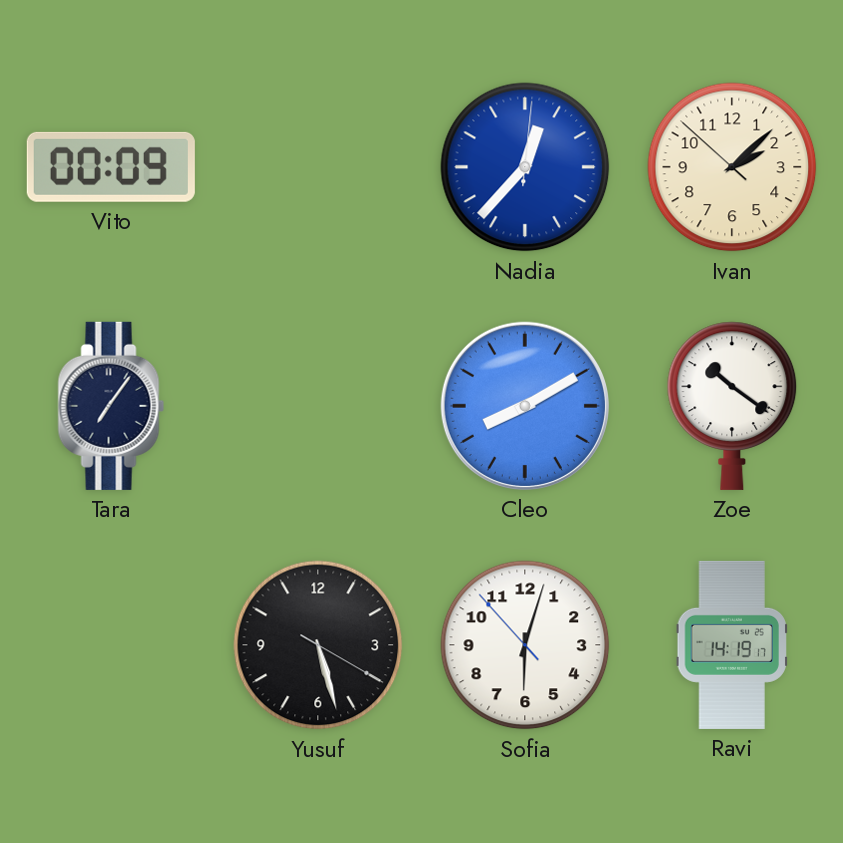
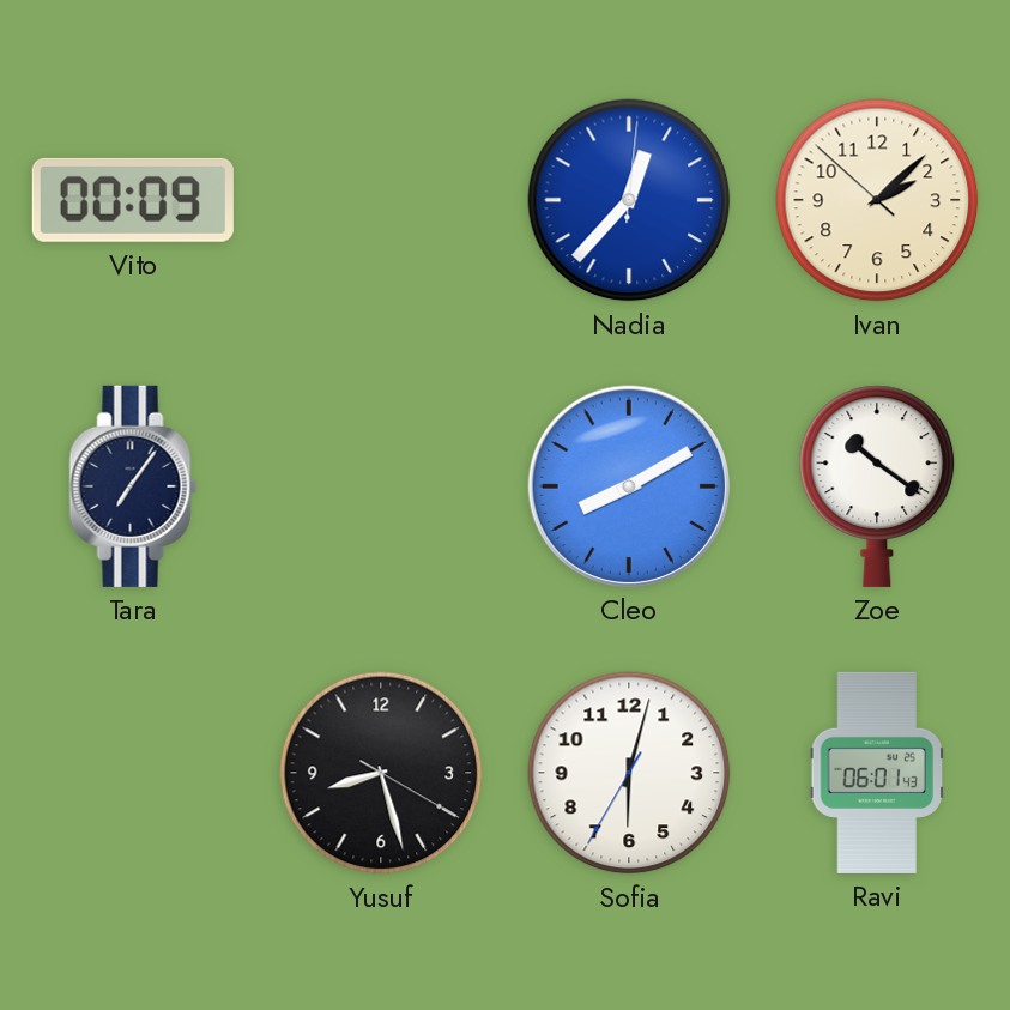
Yusuf: 5:27 -> 8:27
Sofia: 6:02:53 -> 6:02:35
Ravi: 14:19 -> 06:01
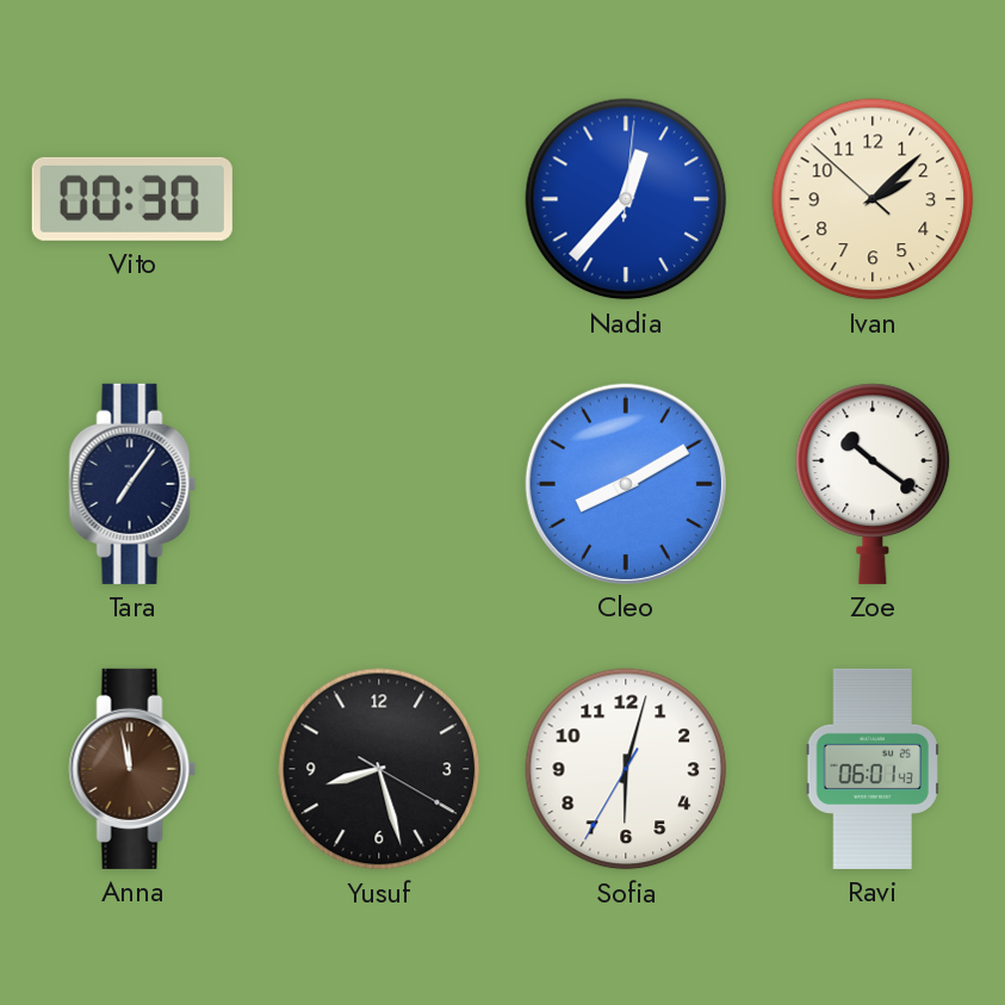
Vito: 00:09 -> 00:30
Anna: none -> 11:58
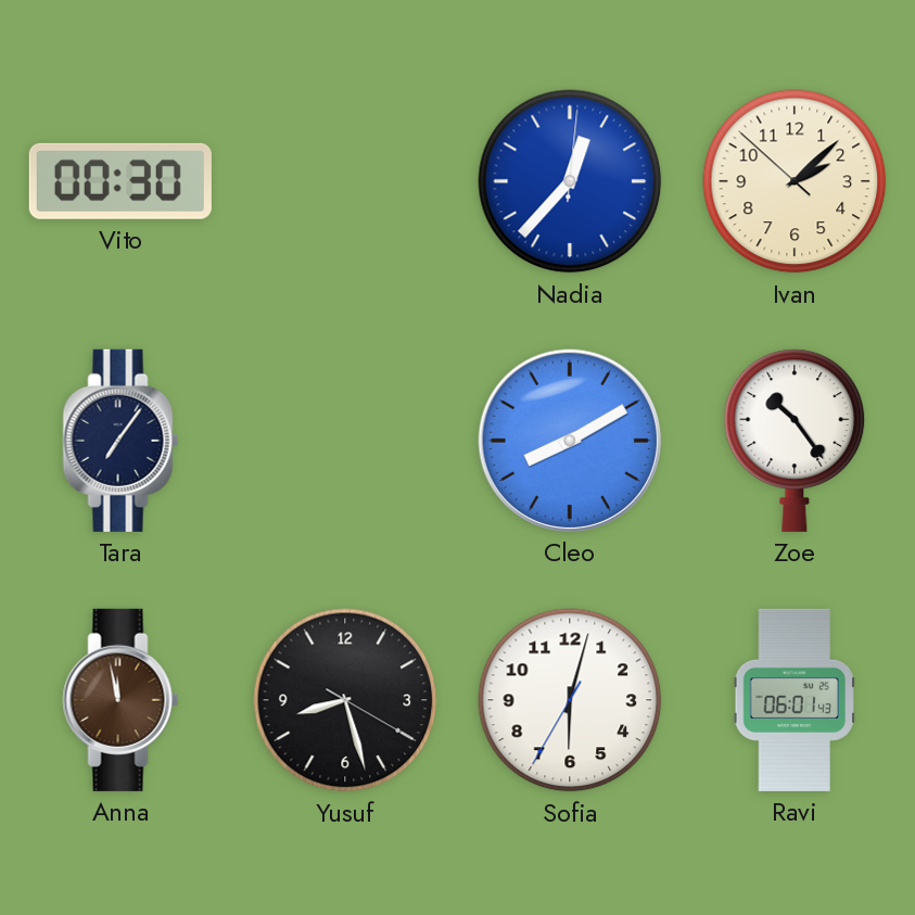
Zoe: 10:21 -> 10:24
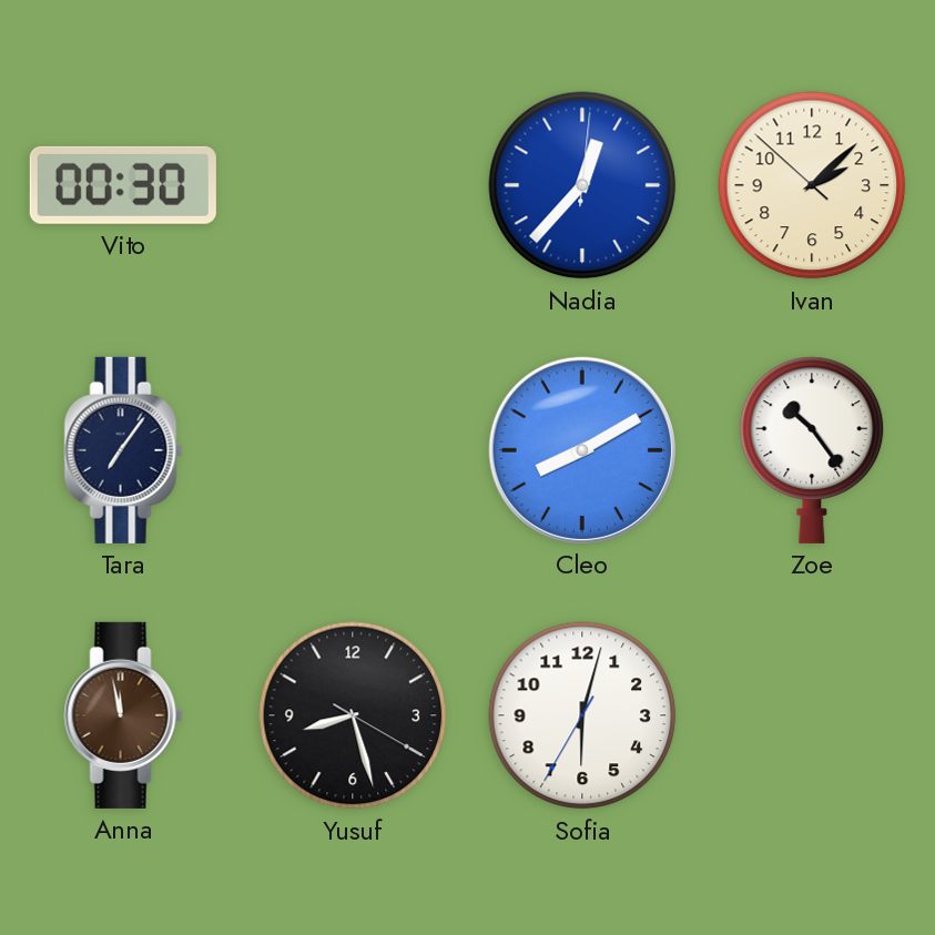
Ravi: 06:01 -> none
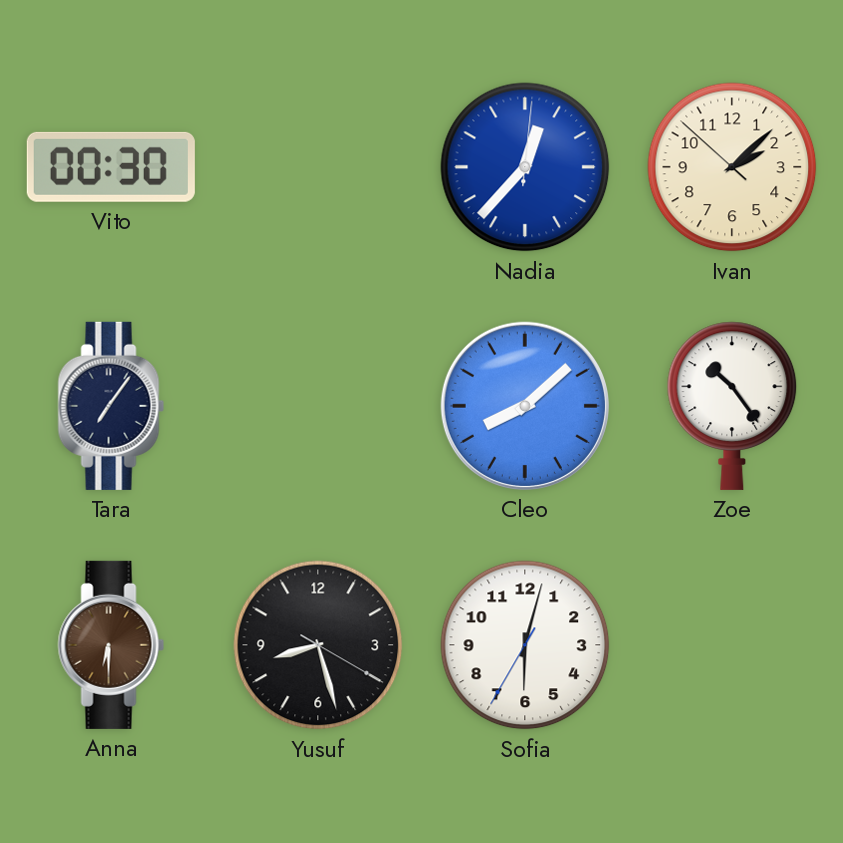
Cleo: 8:10 -> 8:08
Anna: 11:58 -> 6:30
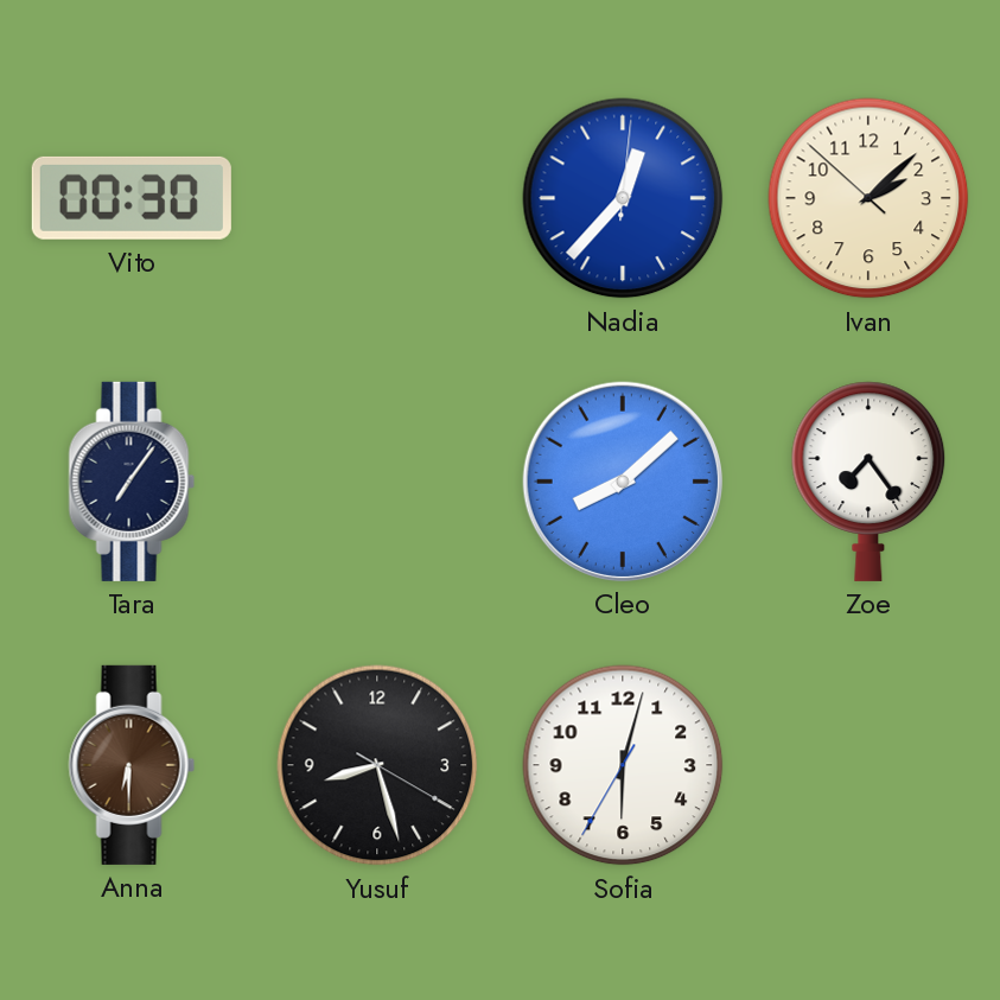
Zoe: 10:24 -> 7:24
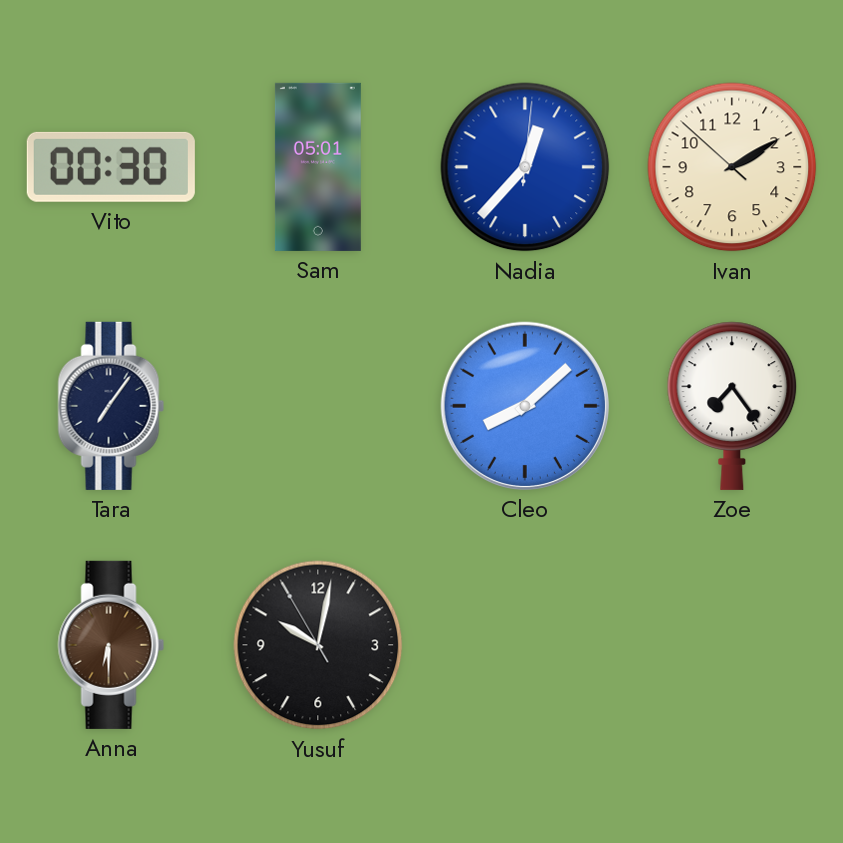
Sam: none -> 05:01
Ivan: 2:07 -> 2:09
Yusuf: 8:27 -> 10:01
Sofia: 6:02 -> none
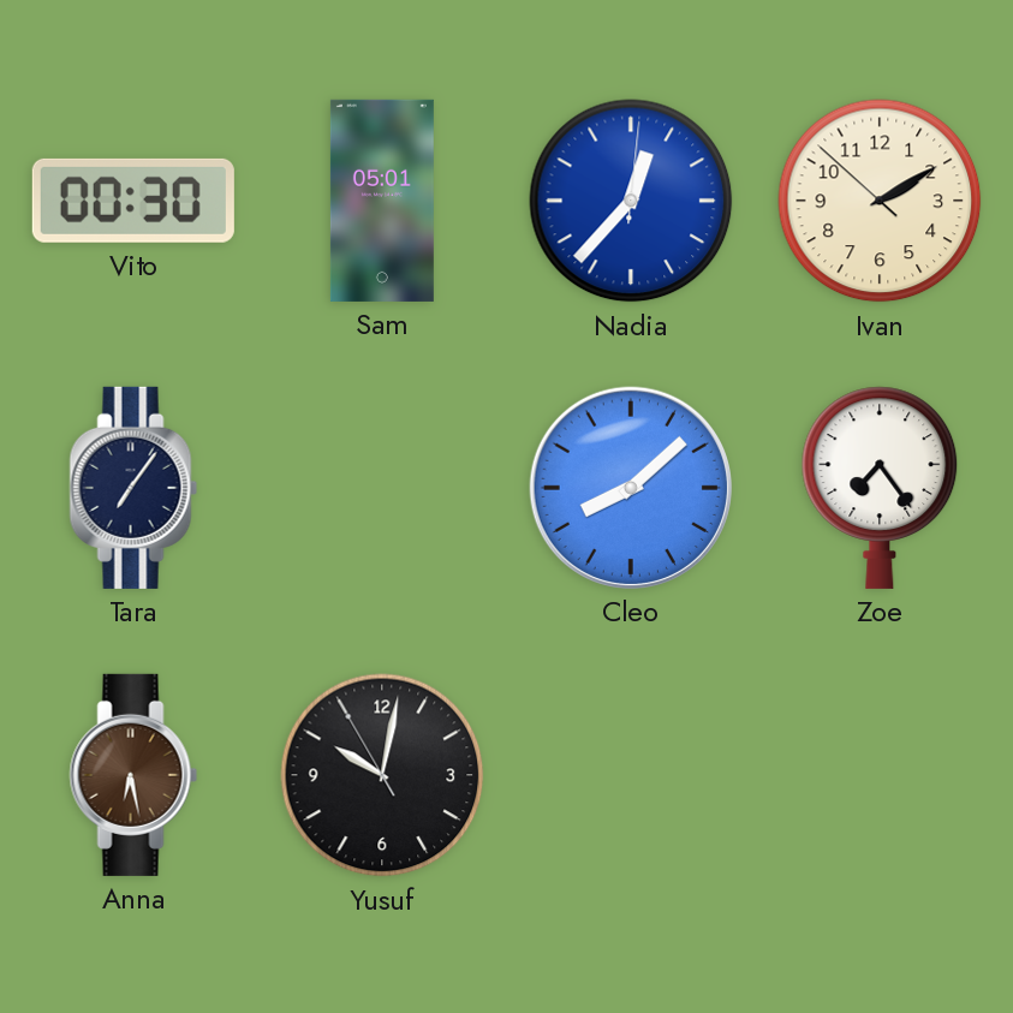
Anna: 6:30 -> 6:28
